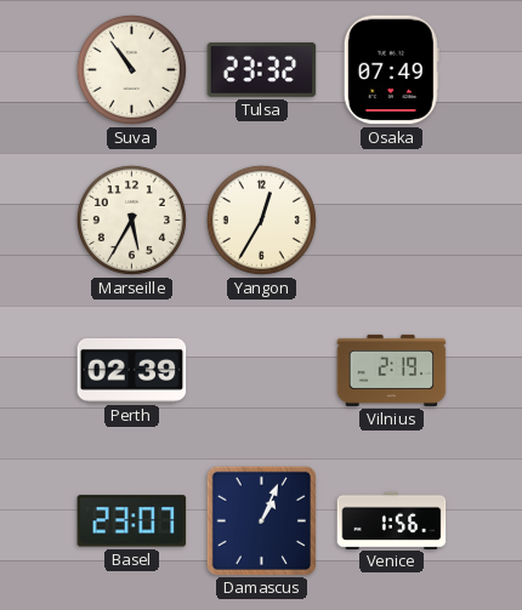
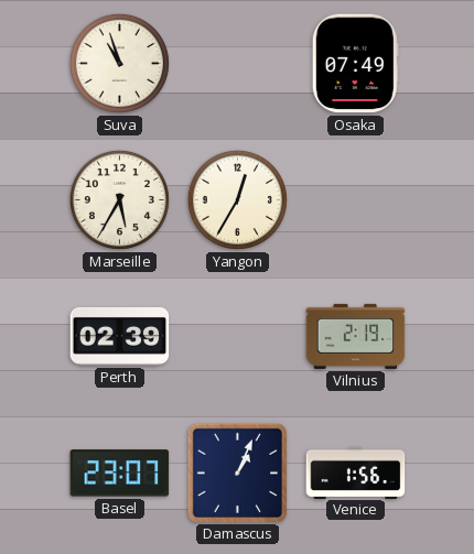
Suva: 10:54 -> 10:57
Tulsa: 23:32 -> none
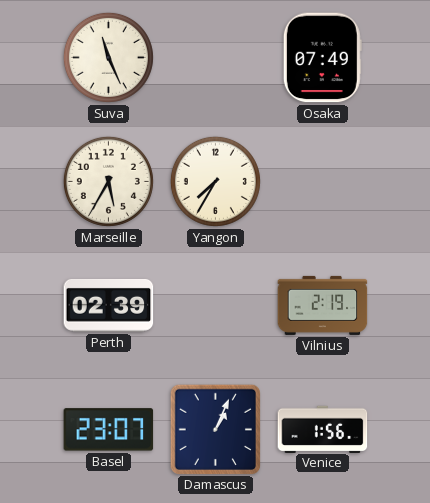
Suva: 10:57 -> 11:26
Yangon: 12:35 -> 7:35
